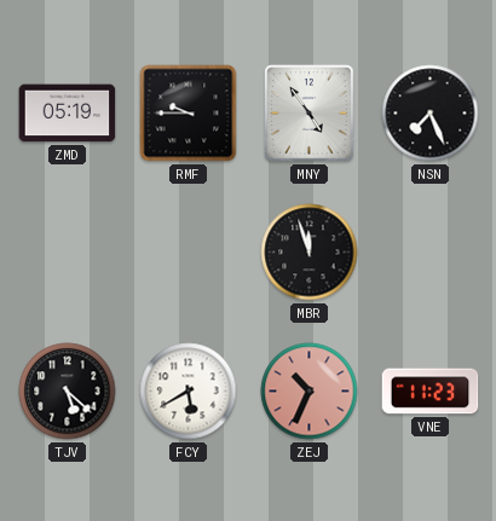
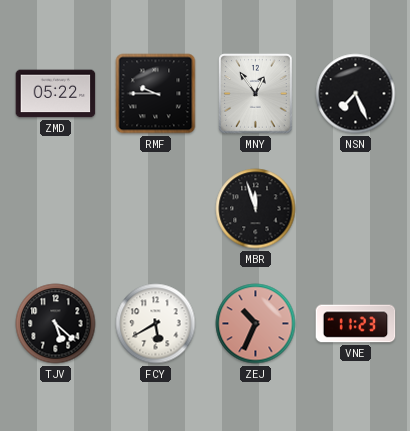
ZMD: 05:19 -> 05:22
MNY: 4:54 -> 12:54
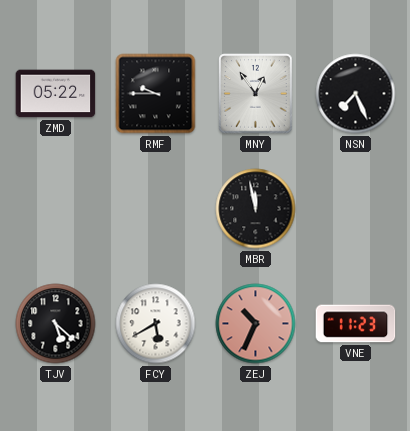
MBR: 11:57 -> 11:58
